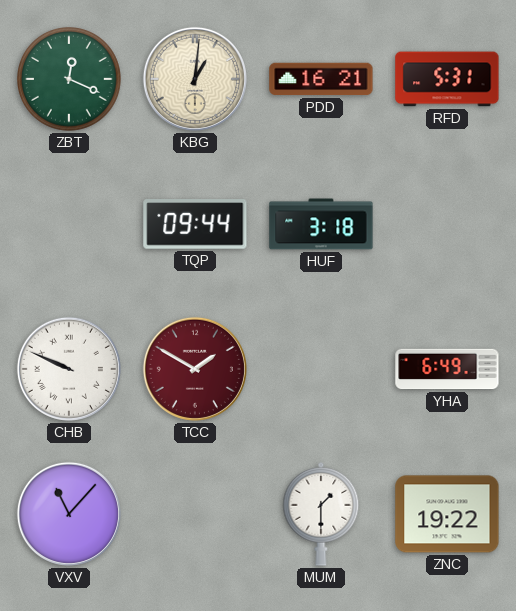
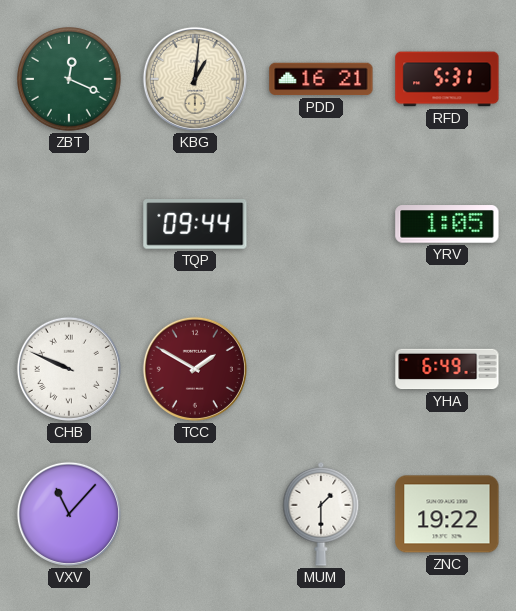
HUF: 3:18 -> none
YRV: none -> 1:05
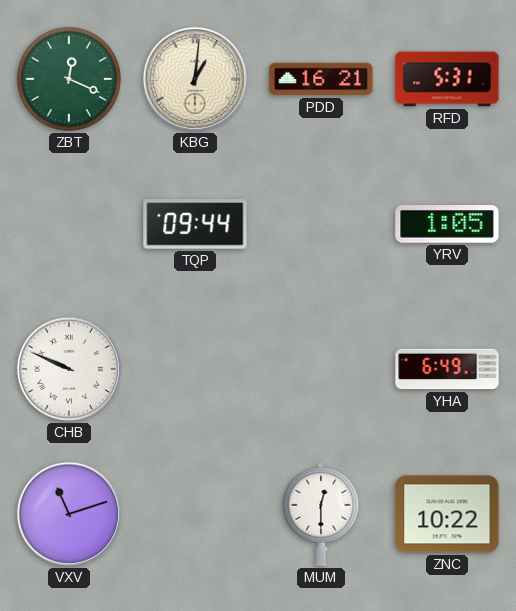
TCC: 1:50 -> none
VXV: 11:07 -> 11:12
MUM: 1:30 -> 12:30
ZNC: 19:22 -> 10:22
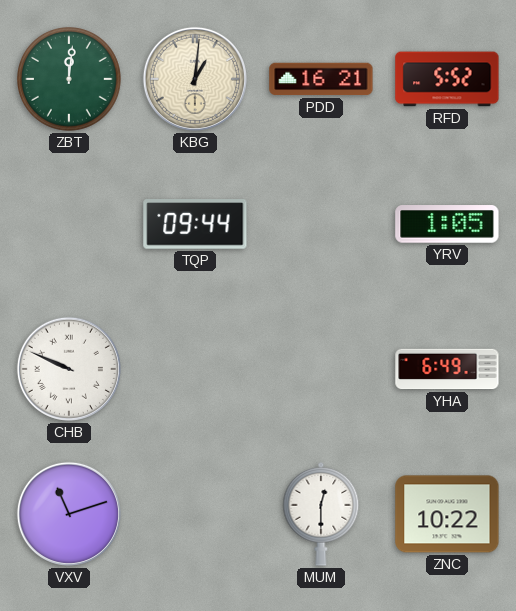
ZBT: 12:19 -> 12:01
RFD: 5:31 -> 5:52
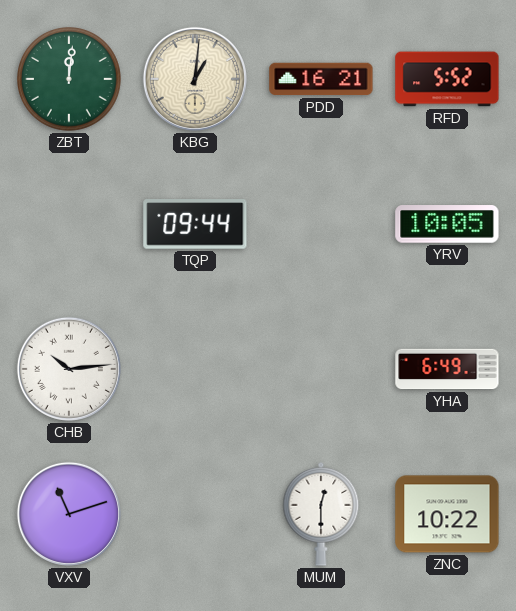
YRV: 1:05 -> 10:05
CHB: 9:49 -> 10:14
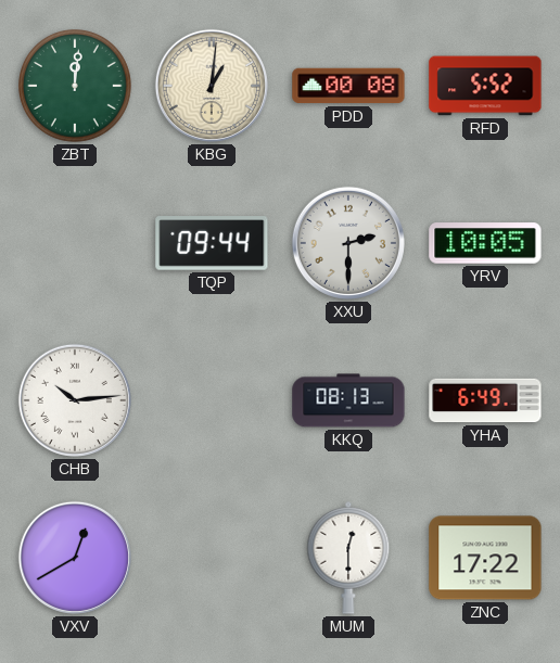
PDD: 16:21 -> 00:08
XXU: none -> 2:30
KKQ: none -> 08:13
VXV: 11:12 -> 12:40
ZNC: 10:22 -> 17:22
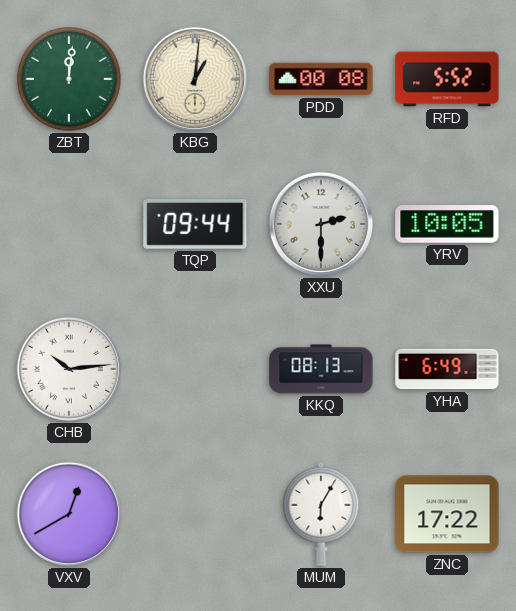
MUM: 12:30 -> 6:05
